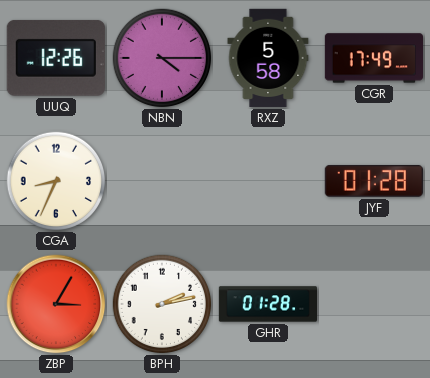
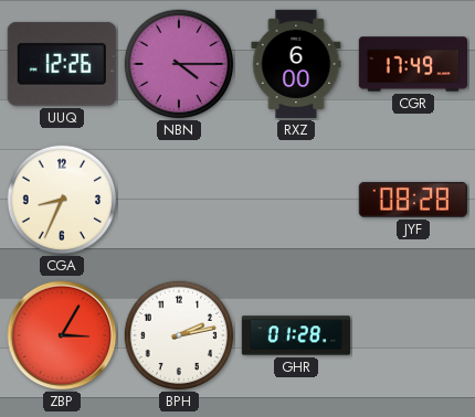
RXZ: 5:58 -> 6:00
JYF: 01:28 -> 08:28
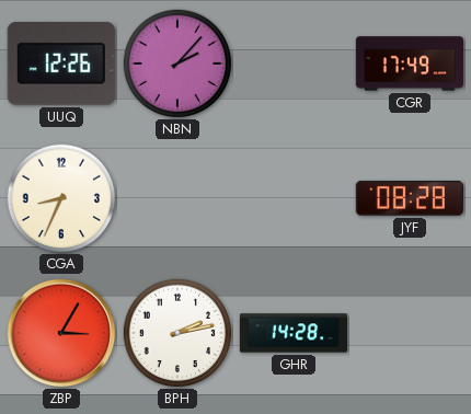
NBN: 4:15 -> 2:07
RXZ: 6:00 -> none
GHR: 01:28 -> 14:28
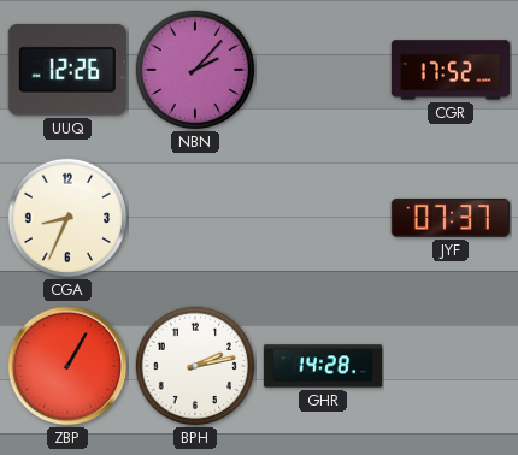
CGR: 17:49 -> 17:52
JYF: 08:28 -> 07:37
ZBP: 3:05 -> 1:05
